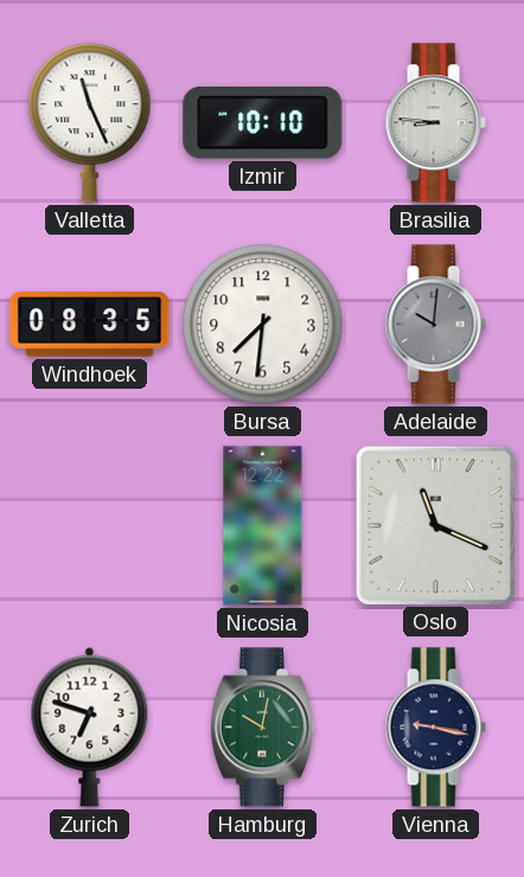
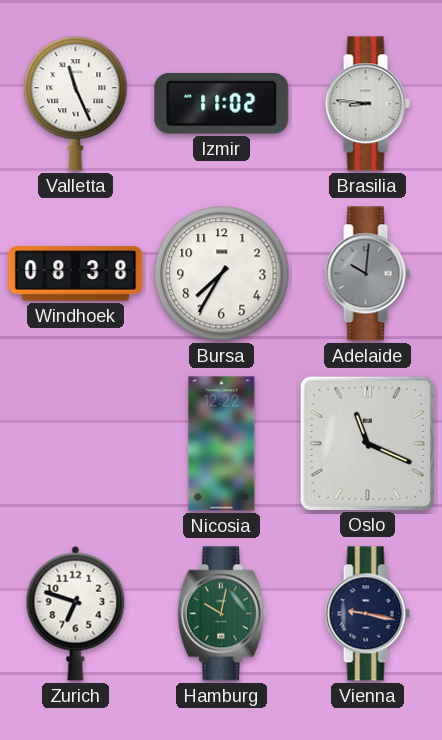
Izmir: 10:10 -> 11:02
Windhoek: 08:35 -> 08:38
Bursa: 7:31 -> 7:35
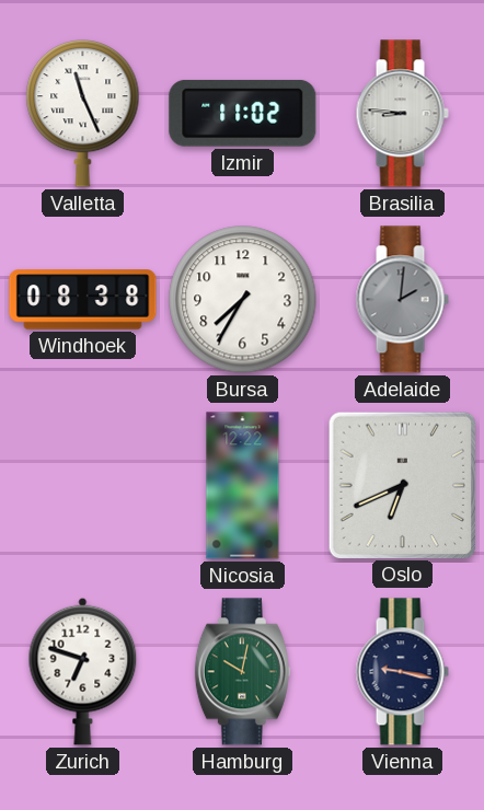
Adelaide: 10:01 -> 2:01
Oslo: 11:19 -> 6:41
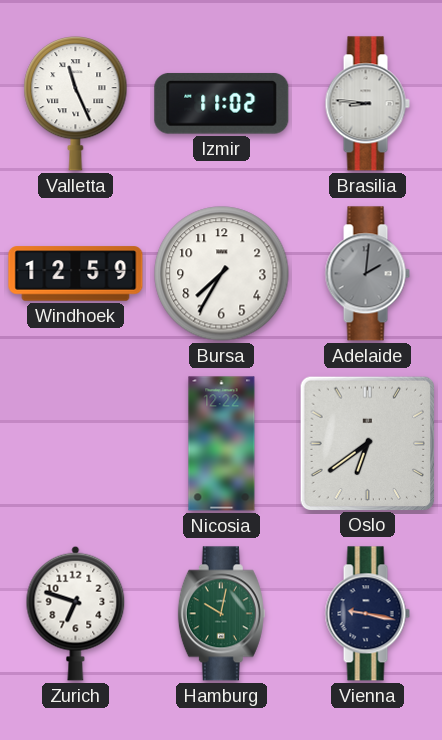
Windhoek: 08:38 -> 12:59
Oslo: 6:41 -> 6:39
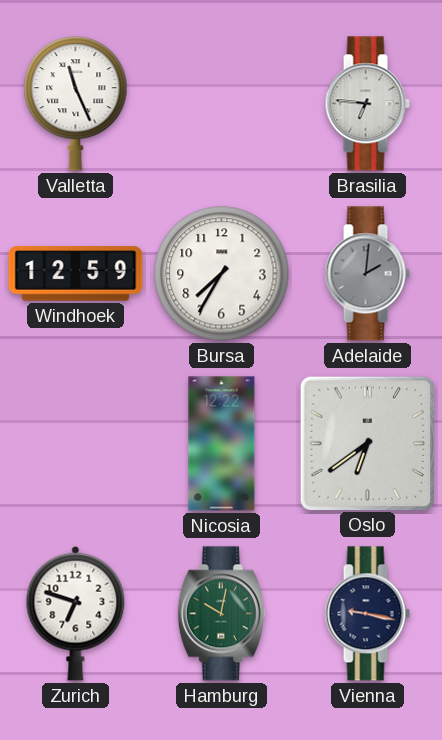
Izmir: 11:02 -> none
Brasilia: 8:46 -> 6:46
